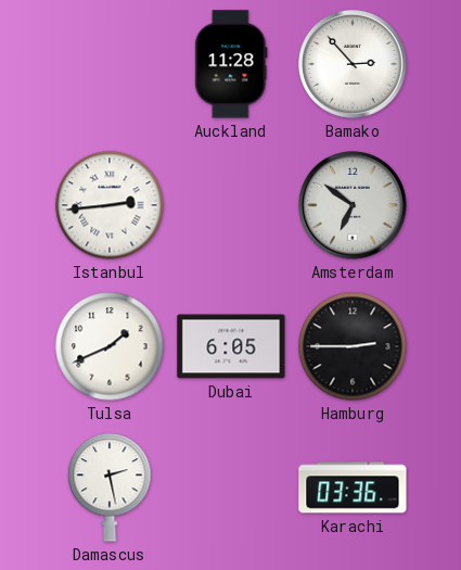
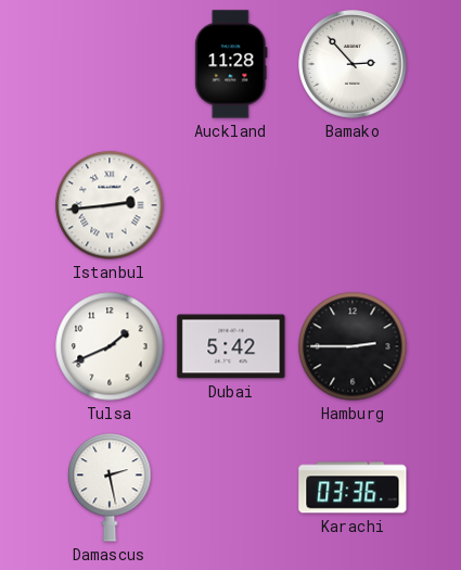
Amsterdam: 6:51 -> none
Dubai: 6:05 -> 5:42
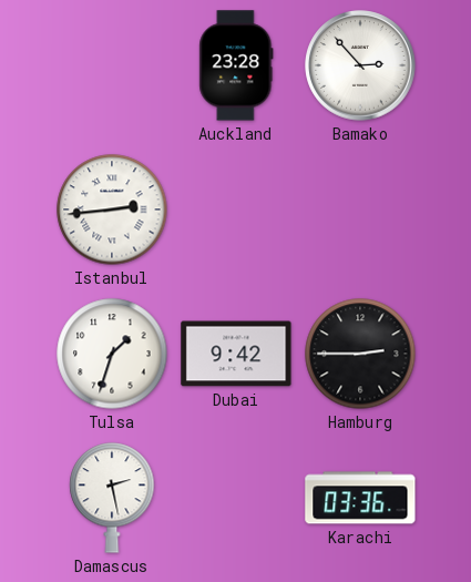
Auckland: 11:28 -> 23:28
Tulsa: 1:41 -> 1:33
Dubai: 5:42 -> 9:42
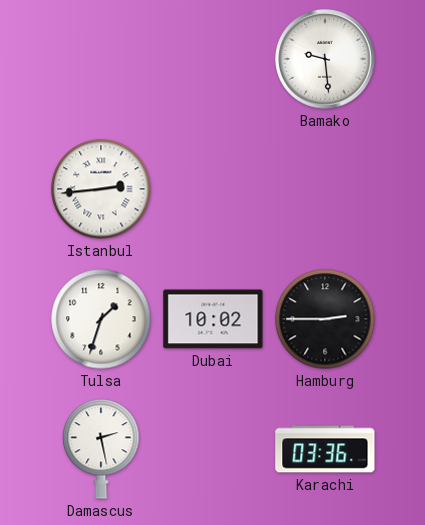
Auckland: 23:28 -> none
Bamako: 2:53 -> 9:29
Dubai: 9:42 -> 10:02
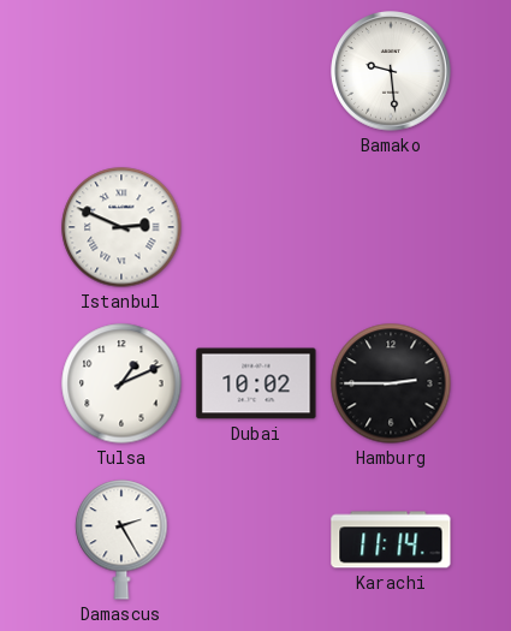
Istanbul: 2:44 -> 2:49
Tulsa: 1:33 -> 1:11
Damascus: 2:28 -> 2:25
Karachi: 03:36 -> 11:14
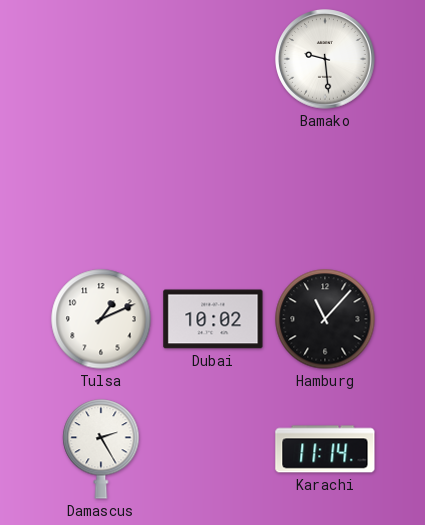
Istanbul: 2:49 -> none
Hamburg: 2:45 -> 11:07
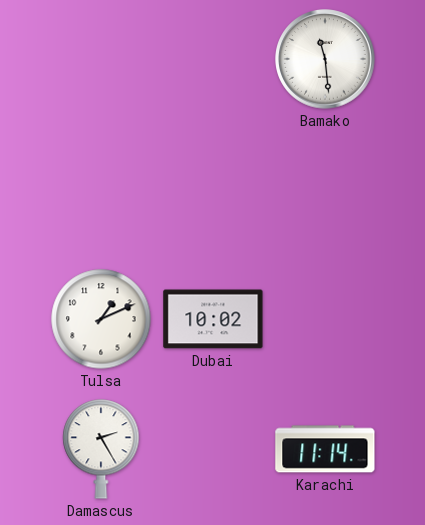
Bamako: 9:29 -> 11:29
Hamburg: 11:07 -> none
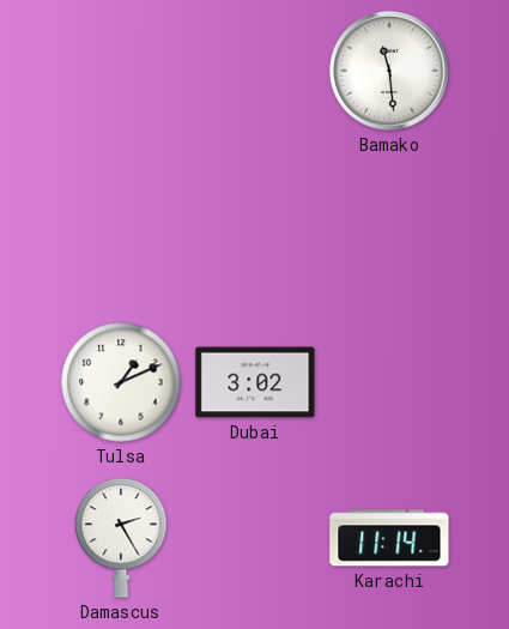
Dubai: 10:02 -> 3:02
